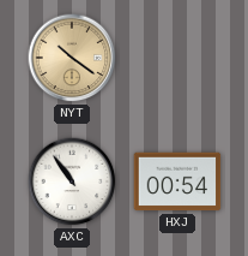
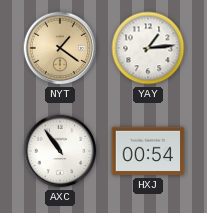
NYT: 10:21 -> 1:21
YAY: none -> 1:14
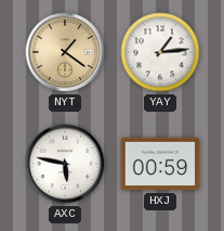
AXC: 10:54 -> 5:47
HXJ: 00:54 -> 00:59
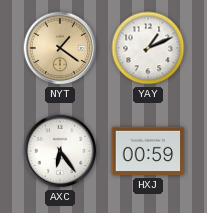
YAY: 1:14 -> 1:11
AXC: 5:47 -> 6:24
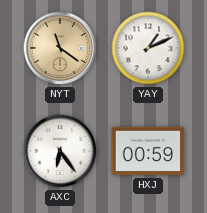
NYT: 1:21 -> 11:21
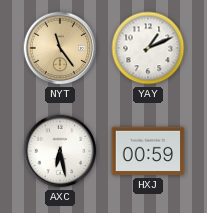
NYT: 11:21 -> 11:24
AXC: 6:24 -> 6:28
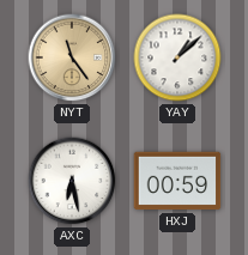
YAY: 1:11 -> 1:08
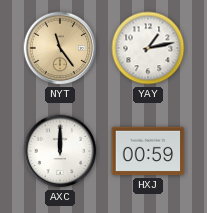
YAY: 1:08 -> 1:13
AXC: 6:28 -> 12:00
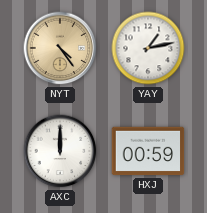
NYT: 11:24 -> 4:24
